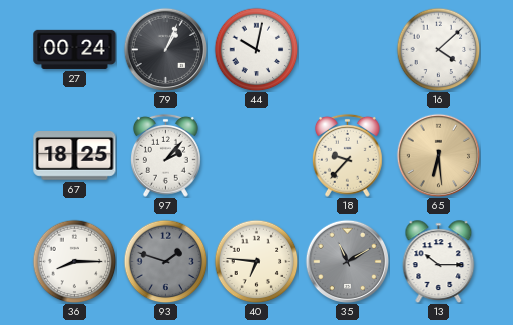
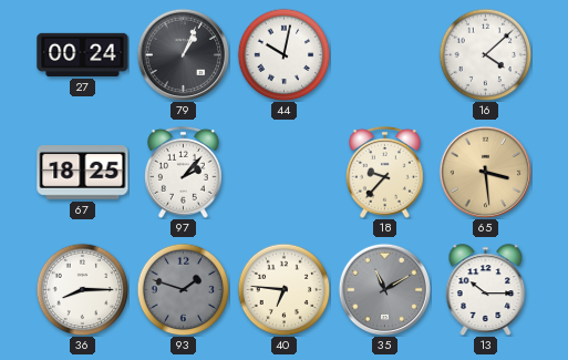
65: 6:29 -> 3:29
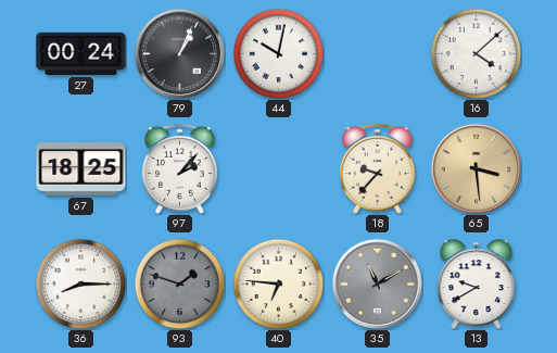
13: 10:15 -> 9:40
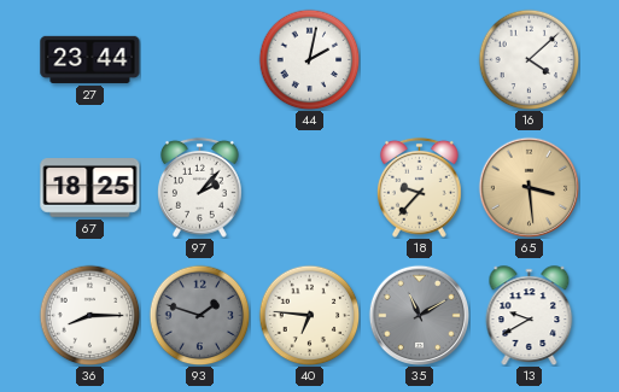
27: 00:24 -> 23:44
79: 1:04 -> none
44: 10:02 -> 2:02
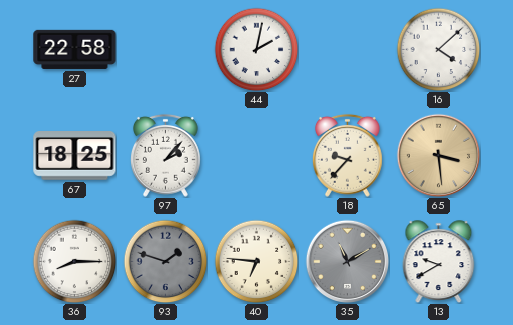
27: 23:44 -> 22:58
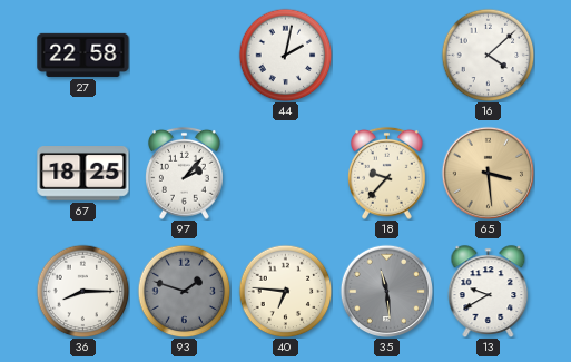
35: 11:10 -> 11:29
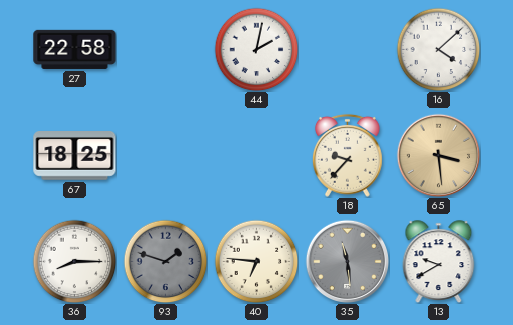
97: 2:07 -> none
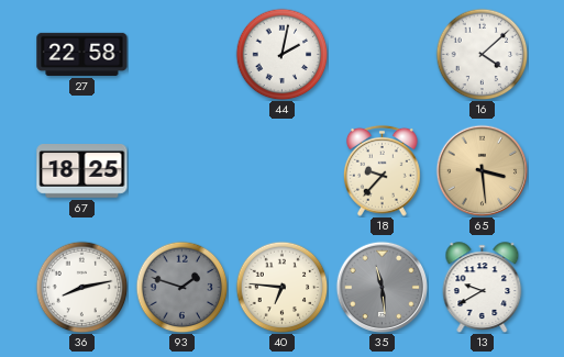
36: 8:15 -> 8:13
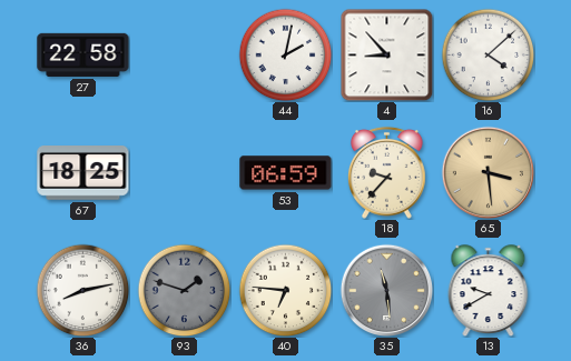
4: none -> 8:53
53: none -> 06:59
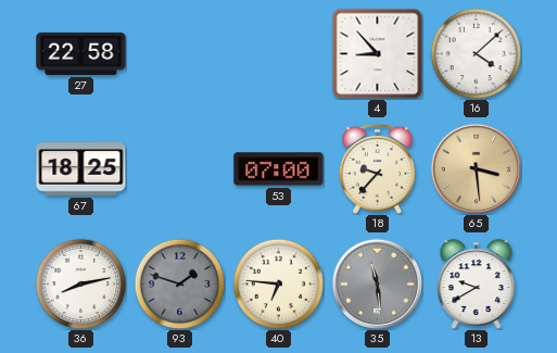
44: 2:02 -> none
53: 06:59 -> 07:00
